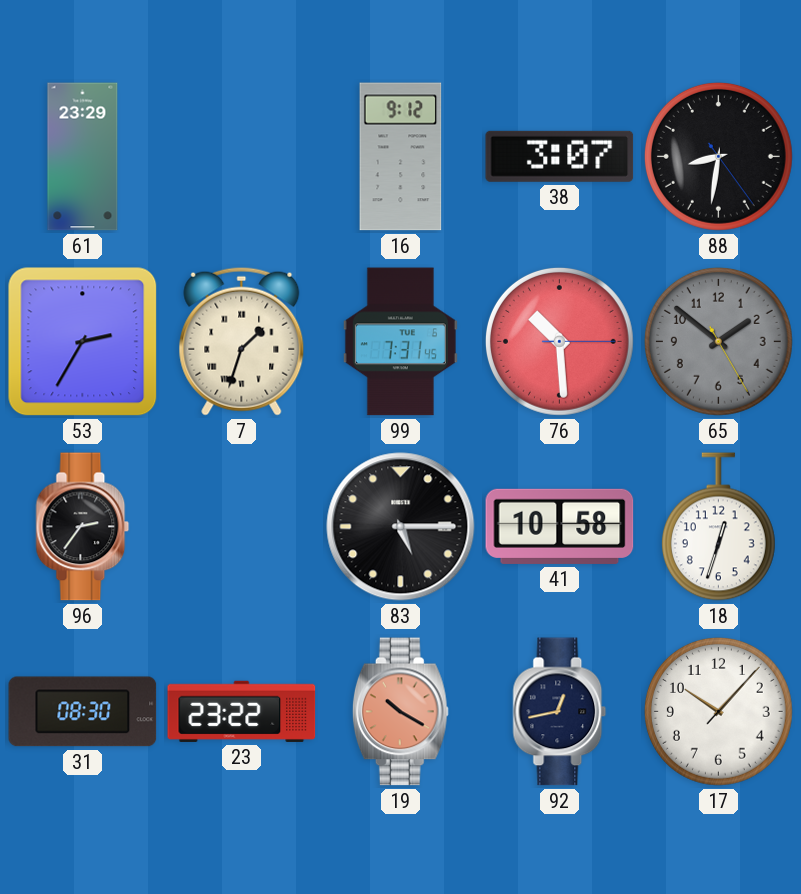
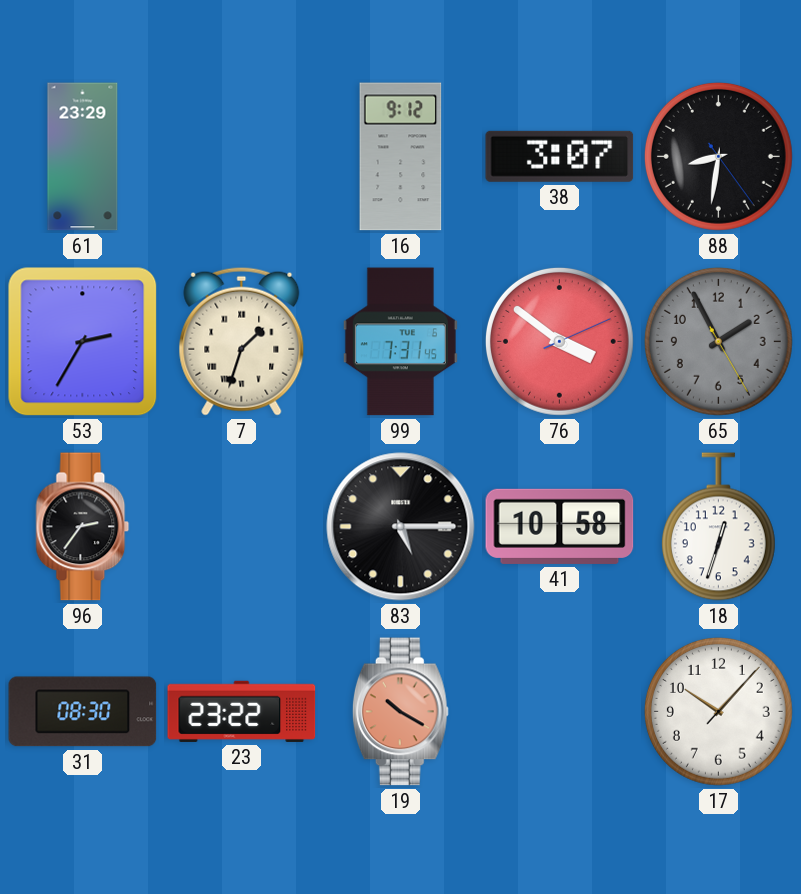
76: 10:29 -> 3:51
65: 1:51 -> 1:55
92: 12:43 -> none
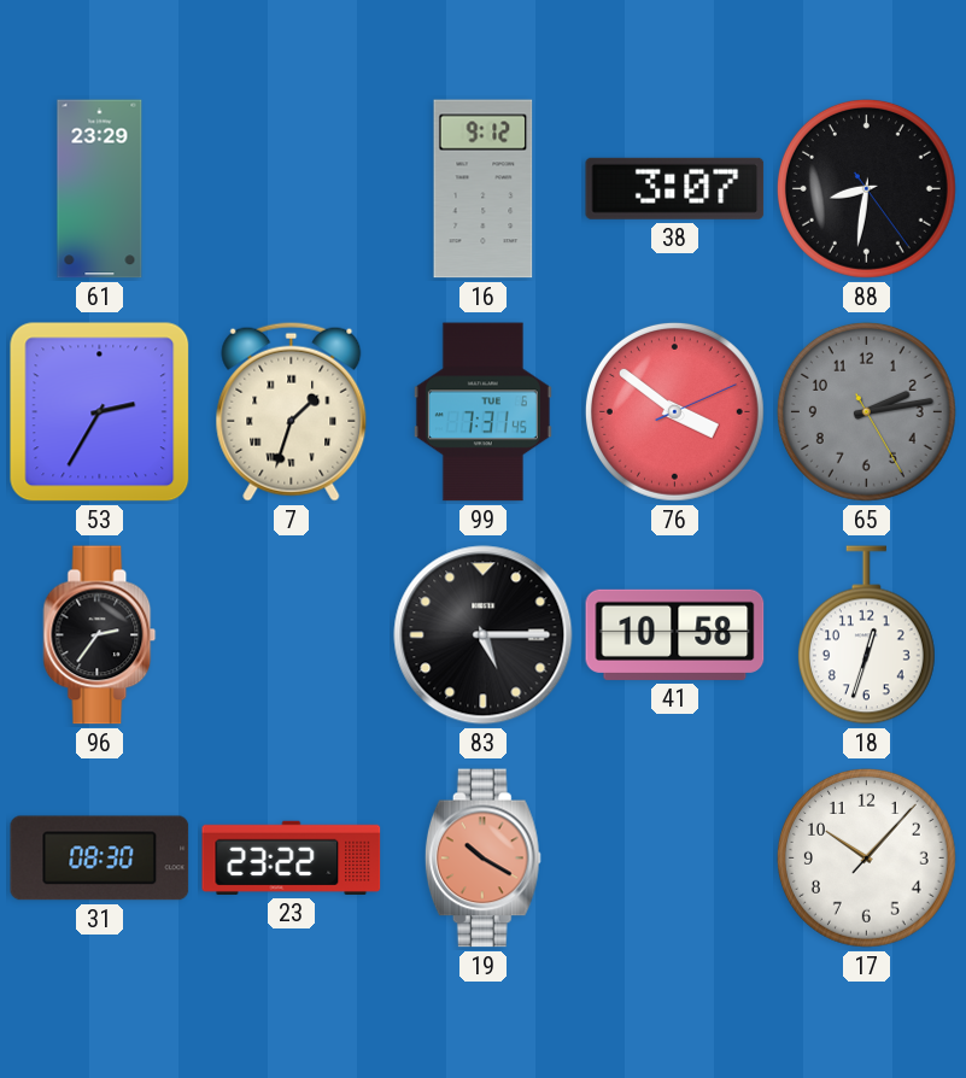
65: 1:55 -> 2:13
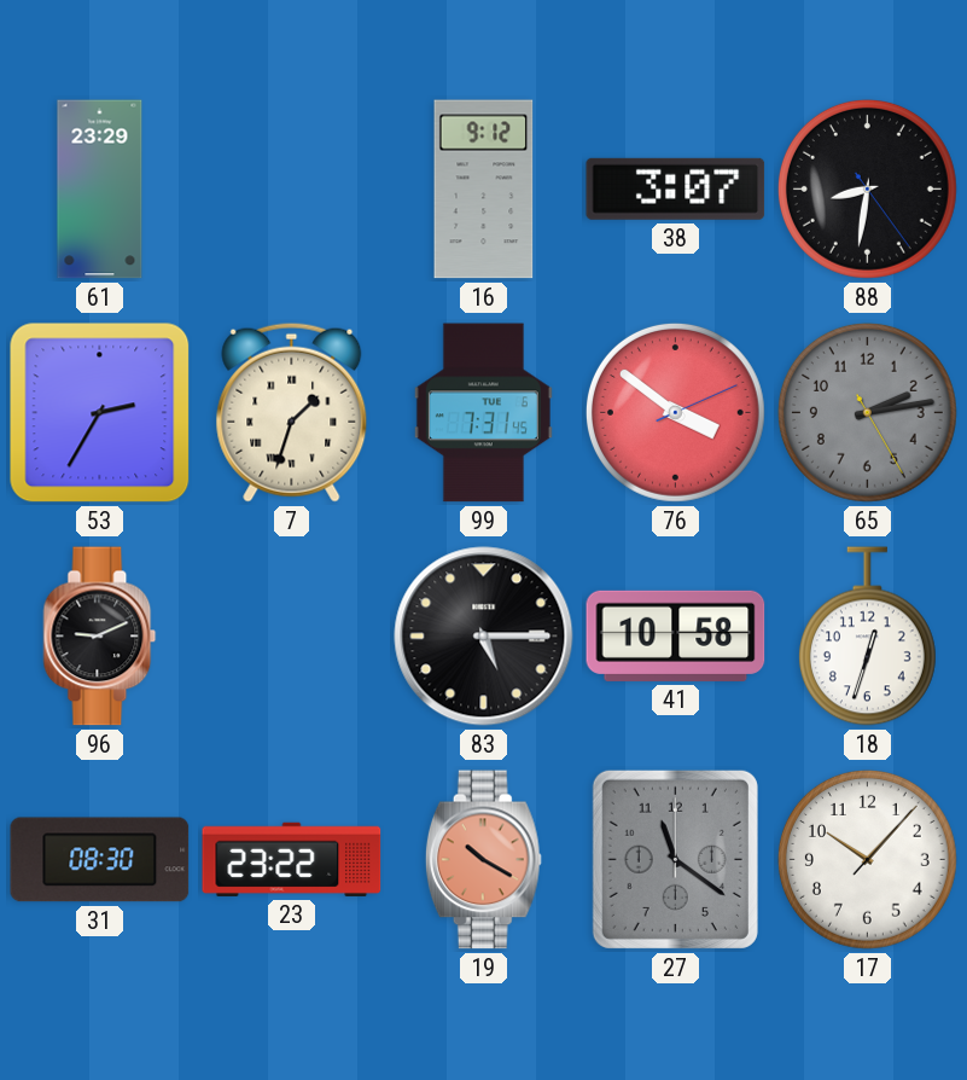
96: 2:36 -> 9:11
27: none -> 11:21
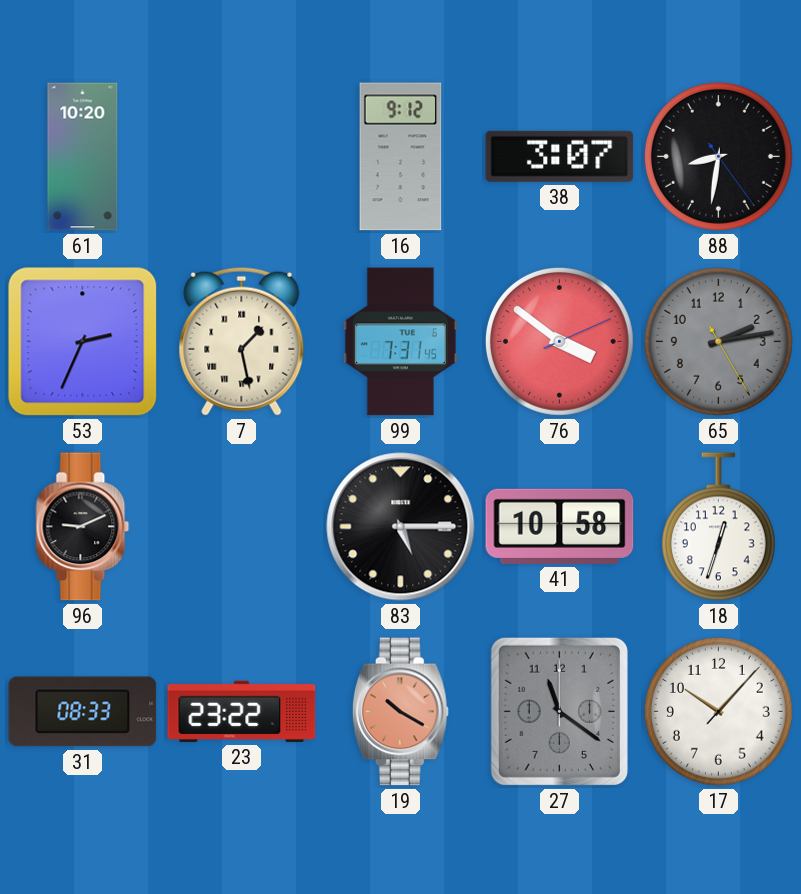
61: 23:29 -> 10:20
53: 2:35 -> 2:34
7: 1:33 -> 1:28
31: 08:30 -> 08:33
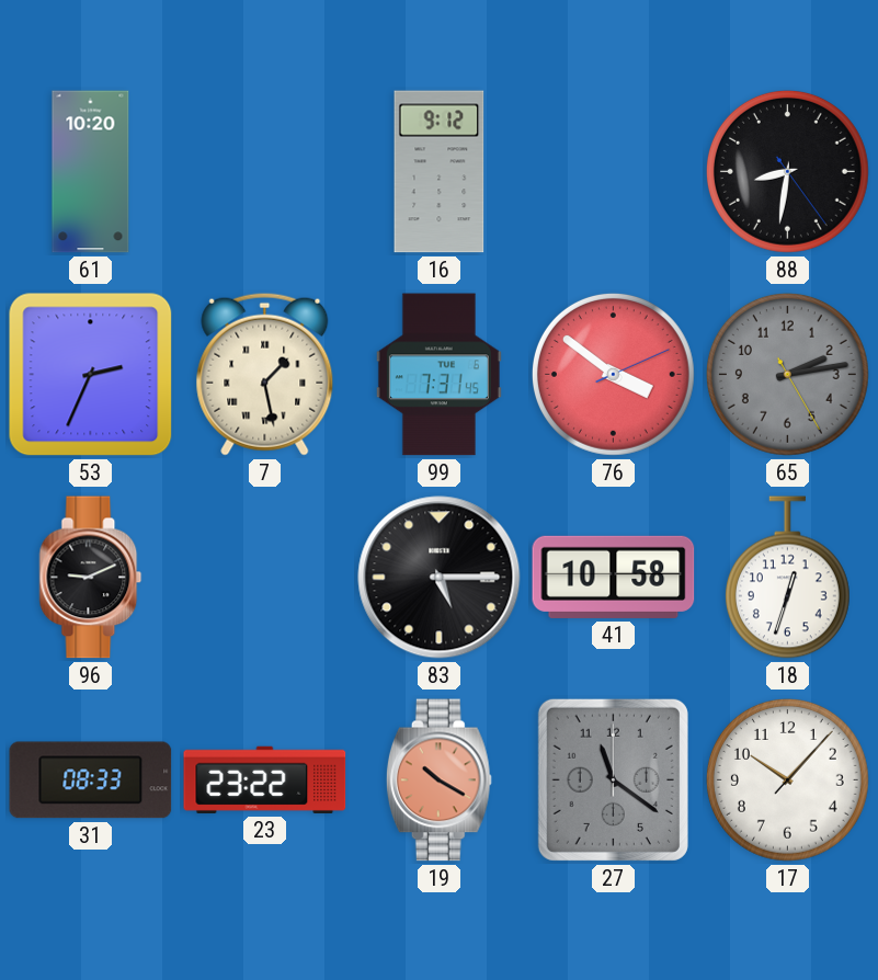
38: 3:07 -> none
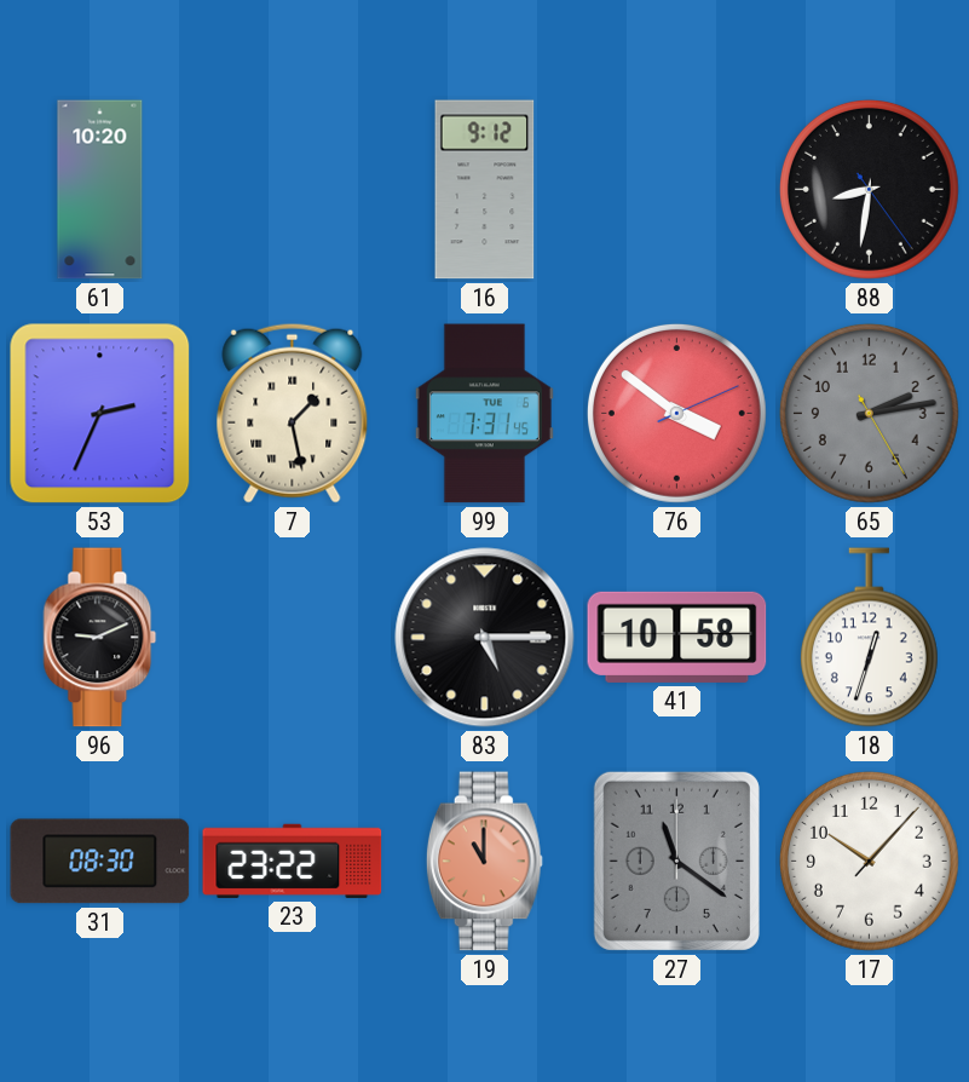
31: 08:33 -> 08:30
19: 10:20 -> 11:00
